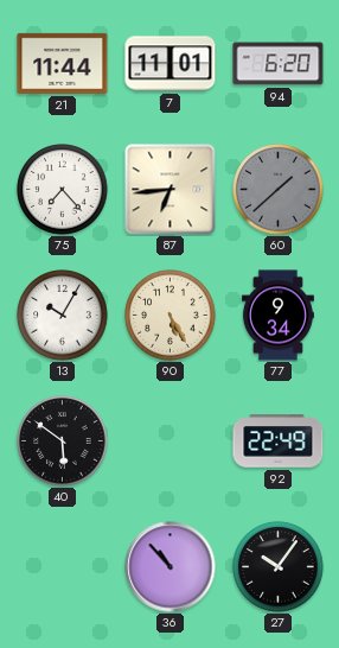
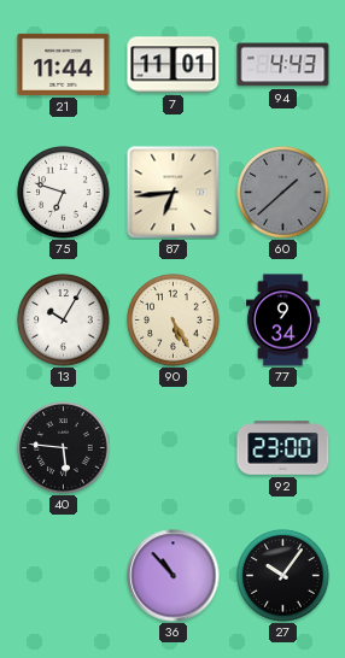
94: 6:20 -> 4:43
75: 7:23 -> 6:48
40: 5:51 -> 5:46
92: 22:49 -> 23:00
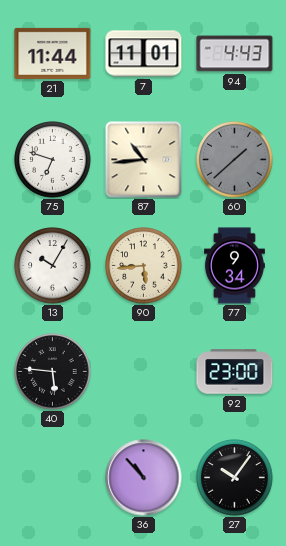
87: 6:44 -> 10:44
90: 5:25 -> 5:44
